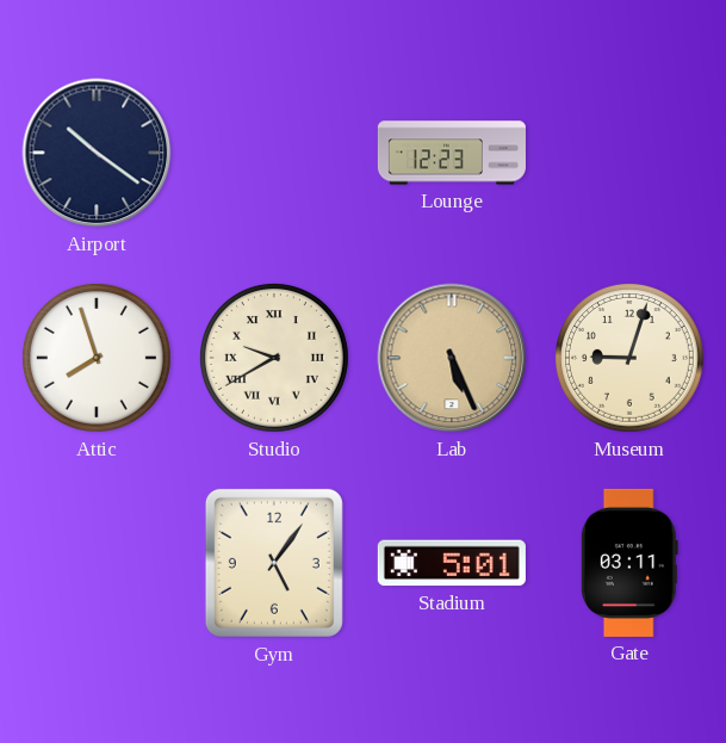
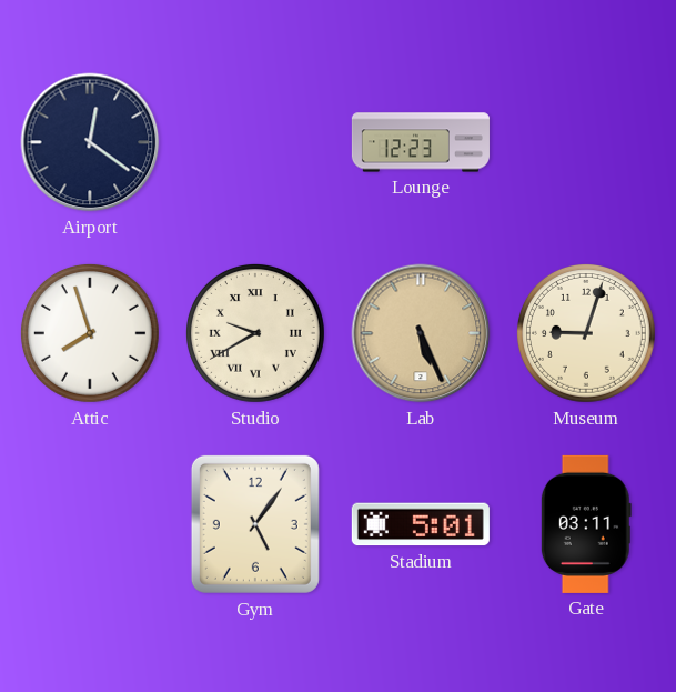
Airport: 10:21 -> 12:21
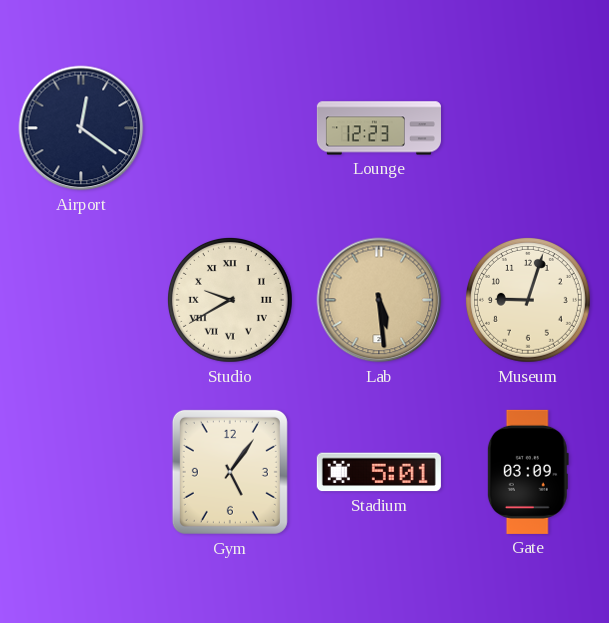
Attic: 7:57 -> none
Lab: 5:26 -> 5:29
Gate: 03:11 -> 03:09
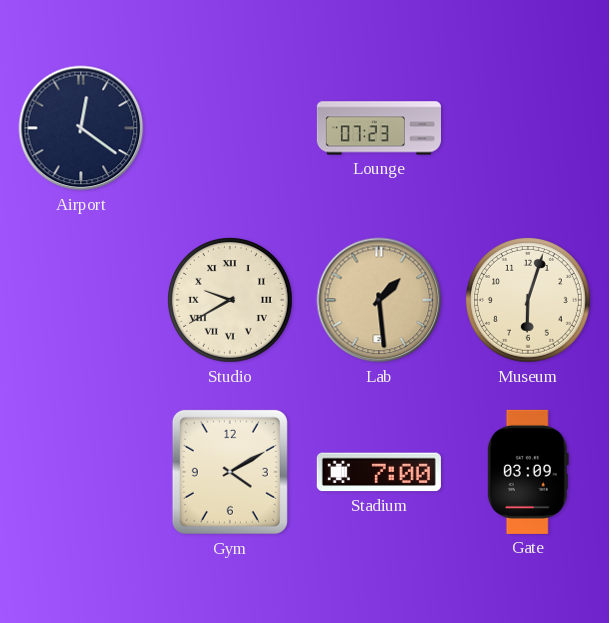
Lounge: 12:23 -> 07:23
Lab: 5:29 -> 1:29
Museum: 9:03 -> 6:03
Gym: 5:06 -> 4:10
Stadium: 5:01 -> 7:00
